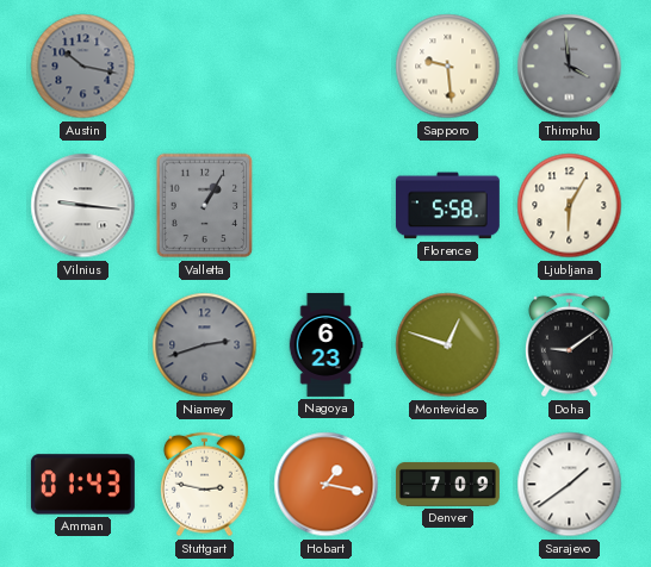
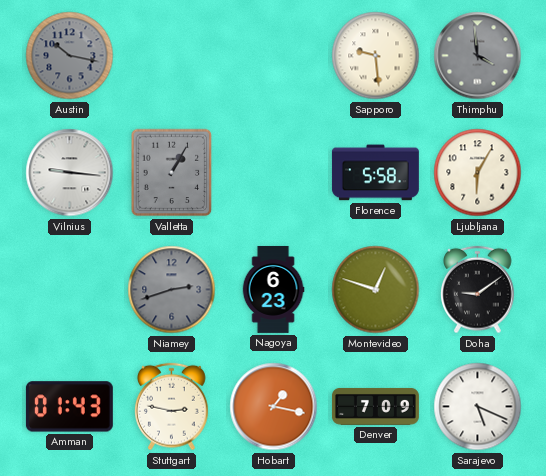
Sarajevo: 1:39 -> 5:19
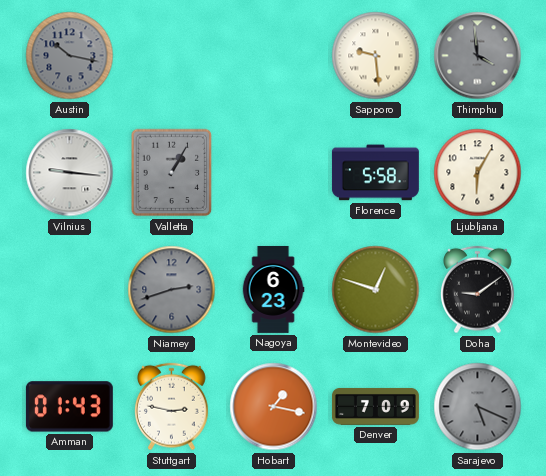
Sarajevo dial: white -> grey
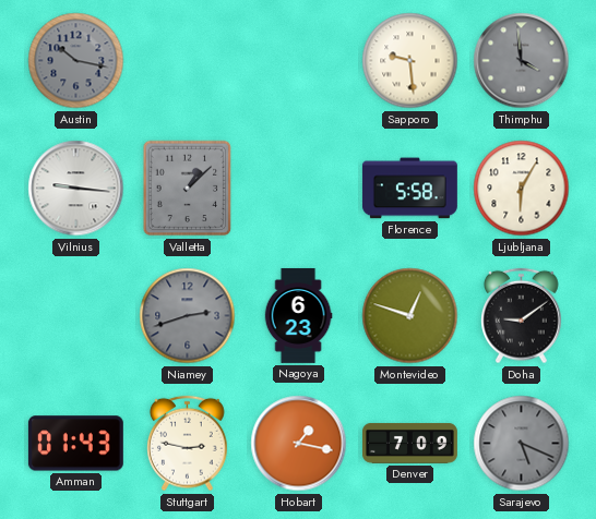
Valletta: 1:05 -> 1:08
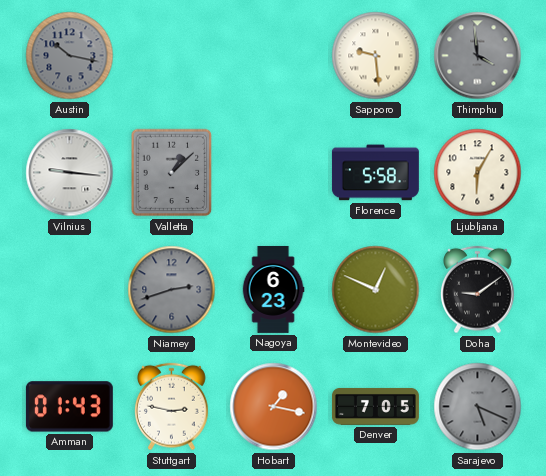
Montevideo: 12:48 -> 12:49
Denver: 7:09 -> 7:05
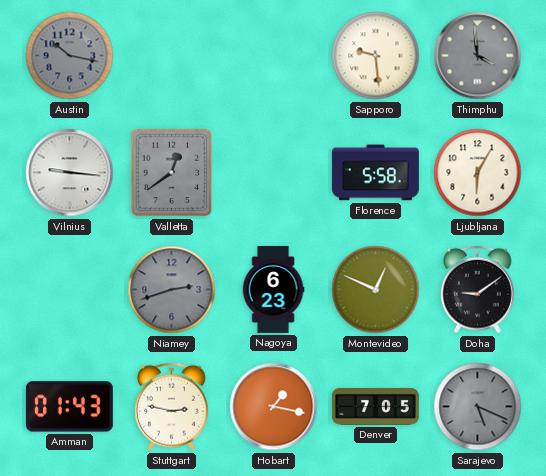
Valletta: 1:08 -> 12:39
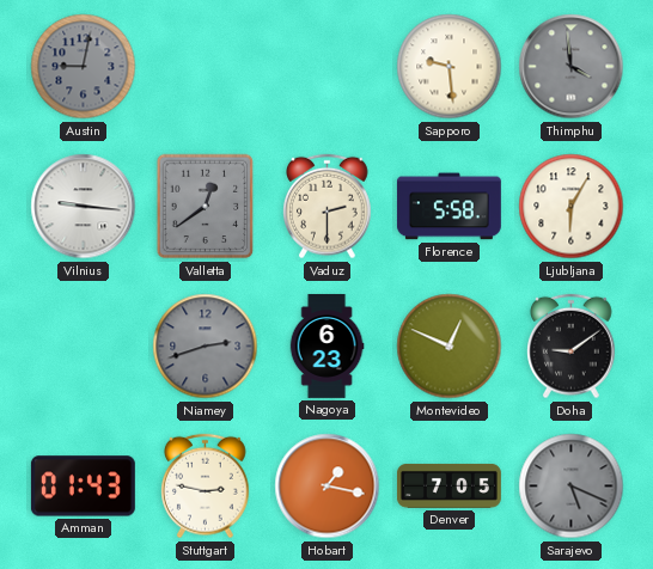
Austin: 10:17 -> 9:02
Vaduz: none -> 2:30
